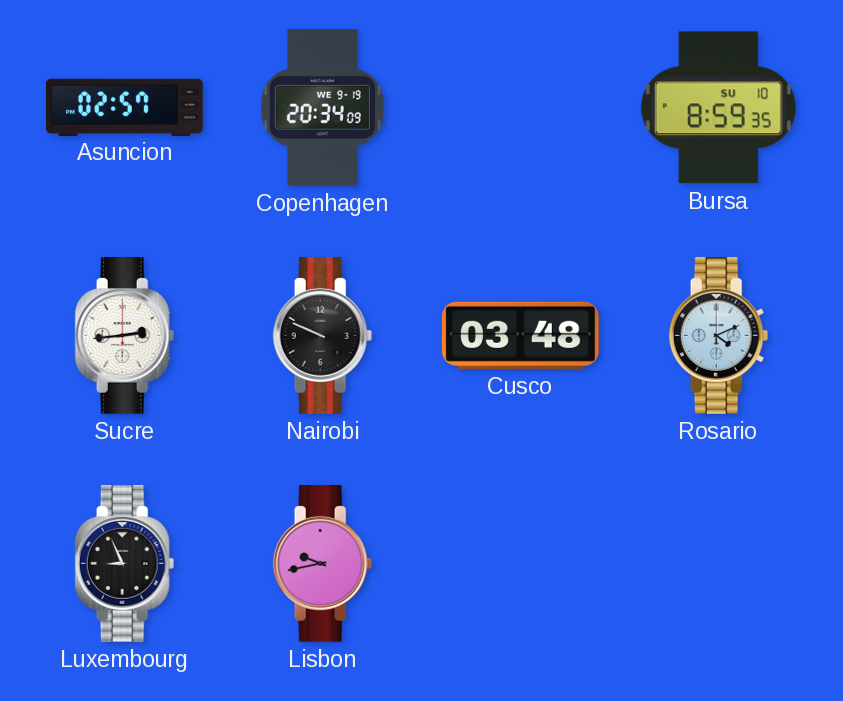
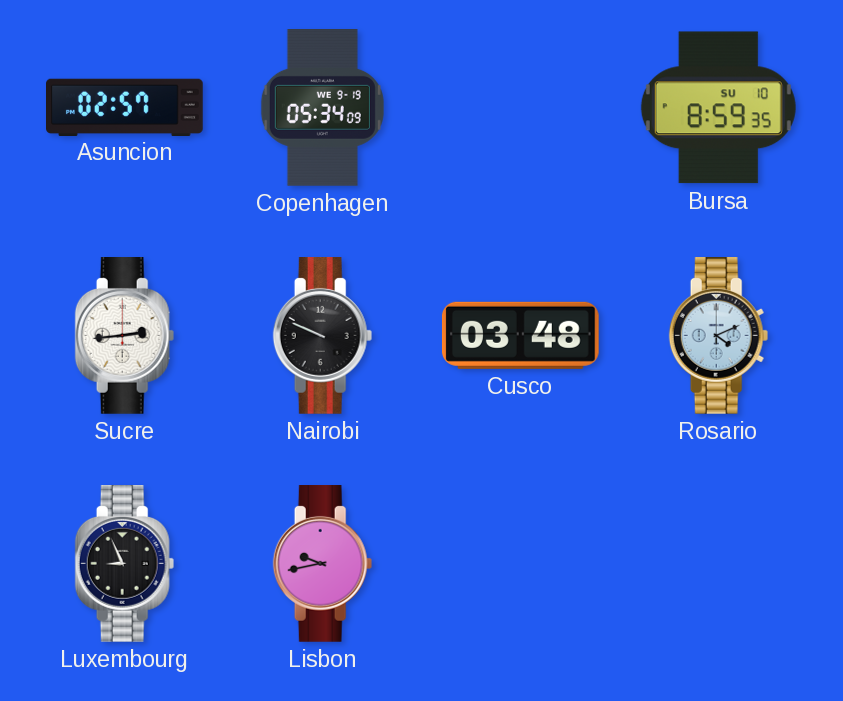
Copenhagen: 20:34 -> 05:34
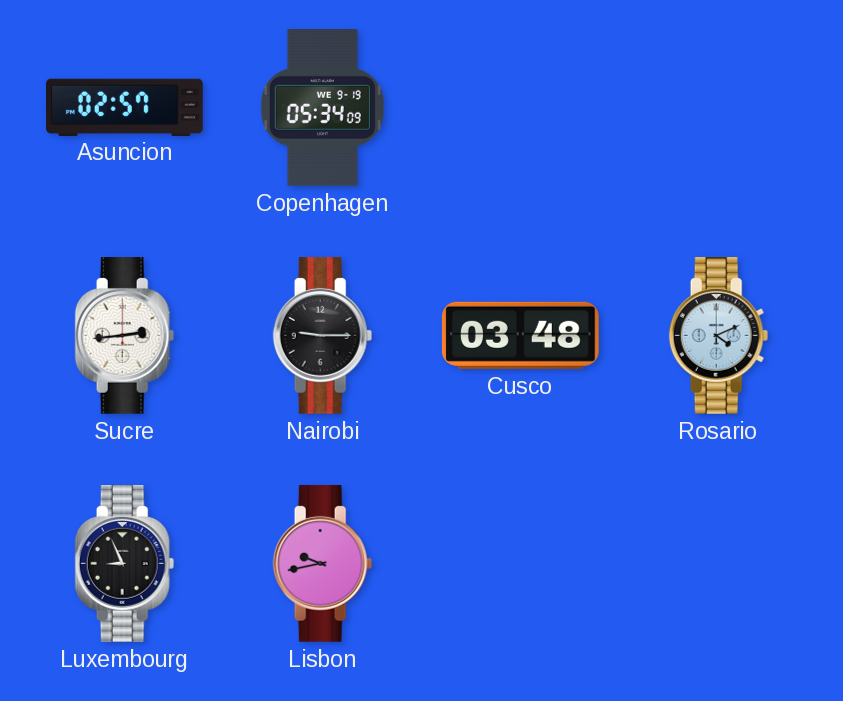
Bursa: 8:59 -> none
Nairobi: 9:49 -> 9:15
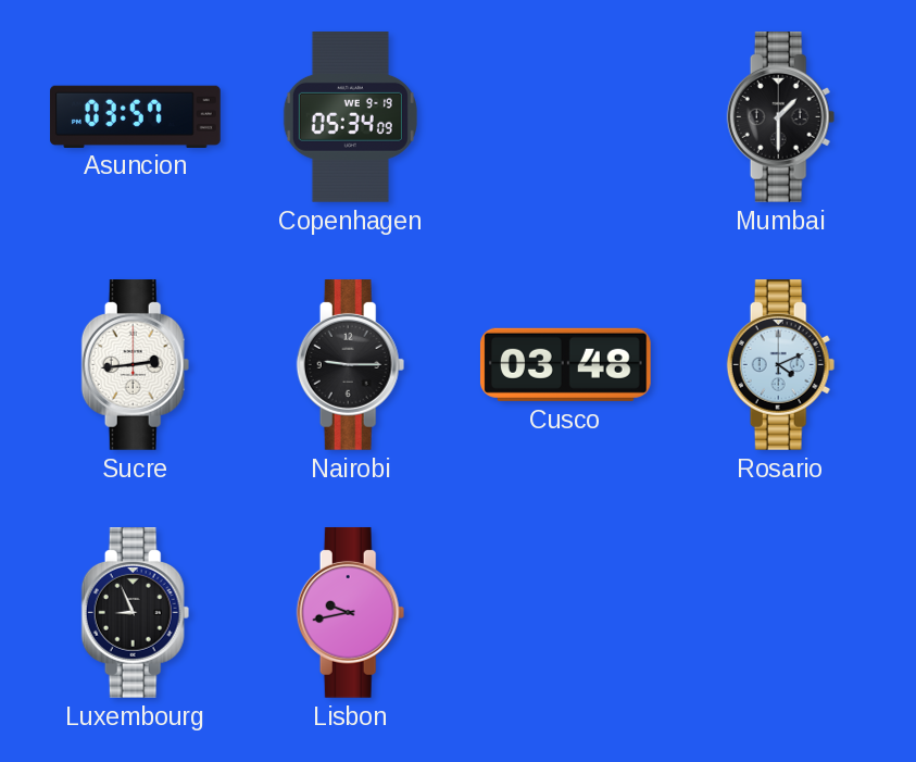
Asuncion: 02:57 -> 03:57
Mumbai: none -> 1:30
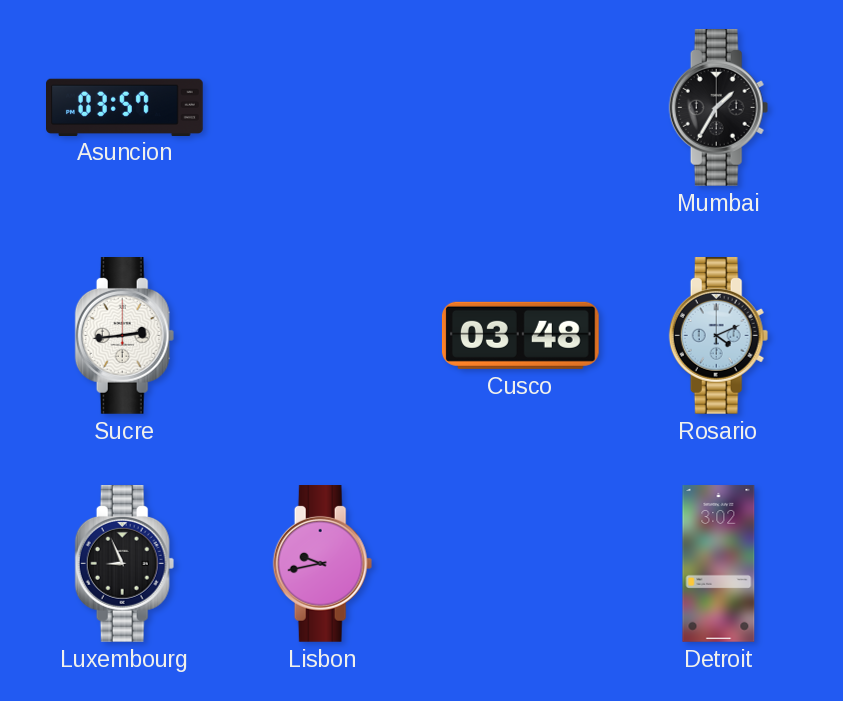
Copenhagen: 05:34 -> none
Mumbai: 1:30 -> 1:35
Nairobi: 9:15 -> none
Detroit: none -> 3:02
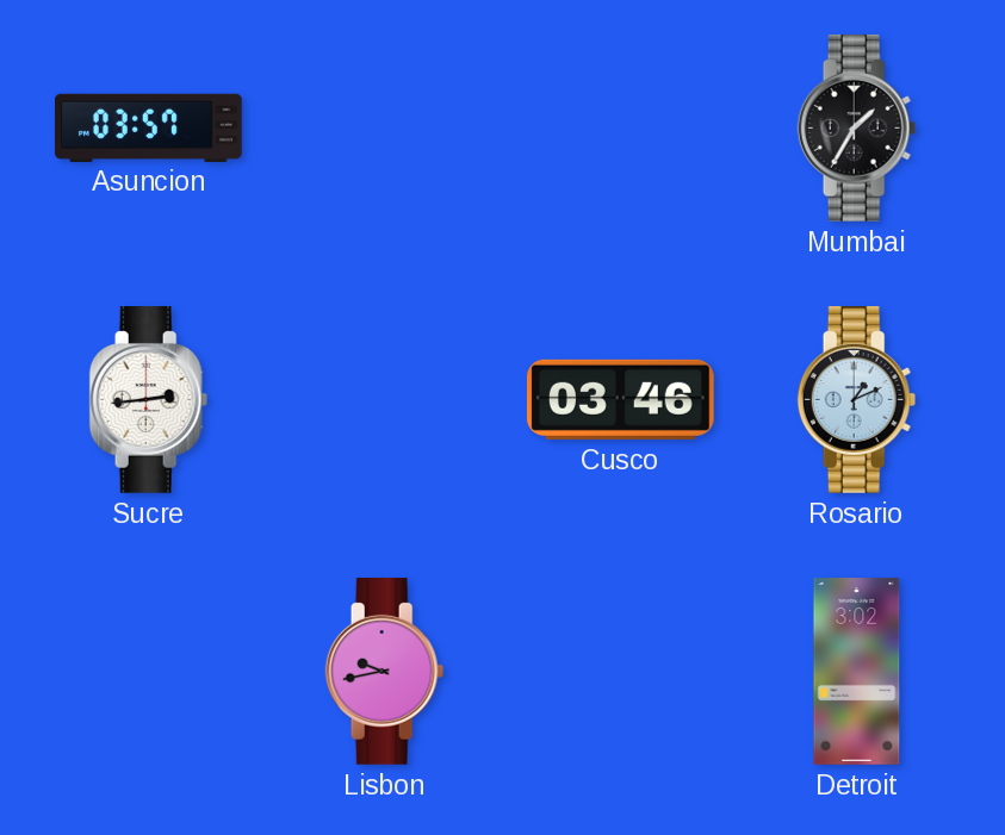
Cusco: 03:48 -> 03:46
Rosario: 4:11 -> 1:11
Luxembourg: 8:56 -> none
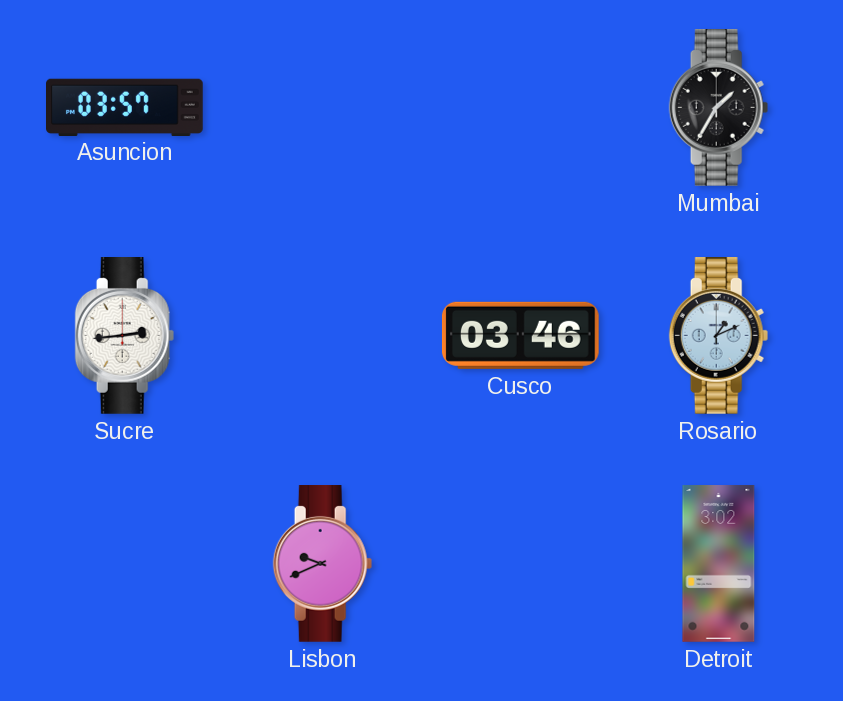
Lisbon: 9:43 -> 9:41
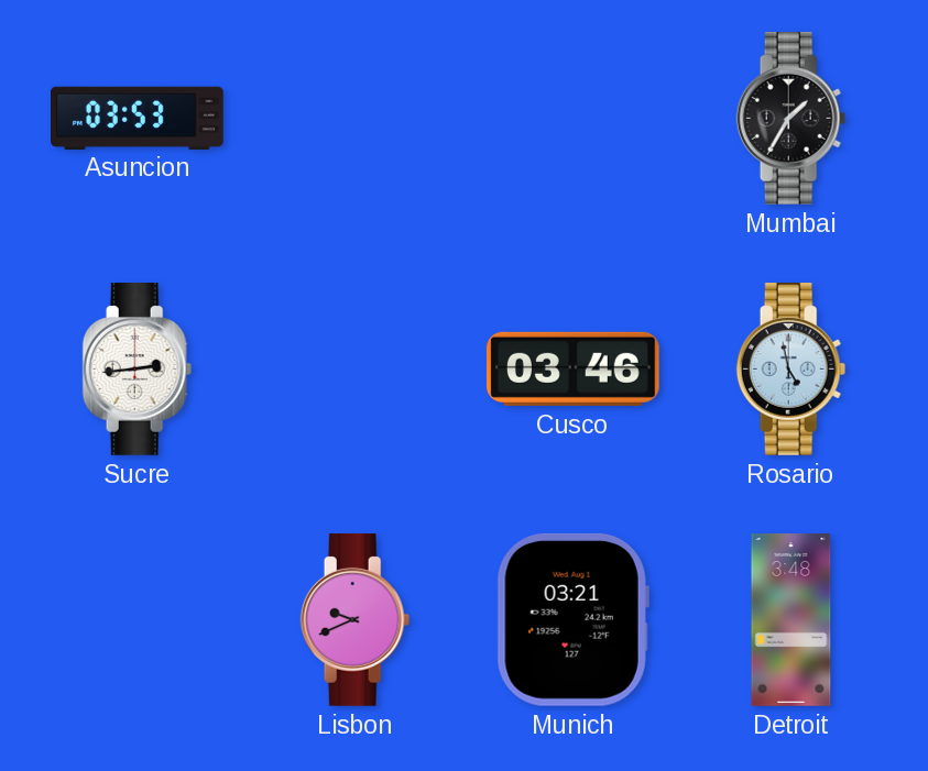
Asuncion: 03:57 -> 03:53
Rosario: 1:11 -> 4:58
Munich: none -> 03:21
Detroit: 3:02 -> 3:48
